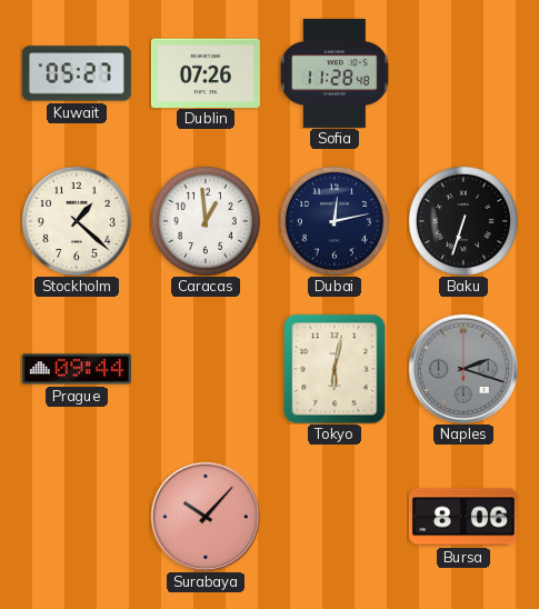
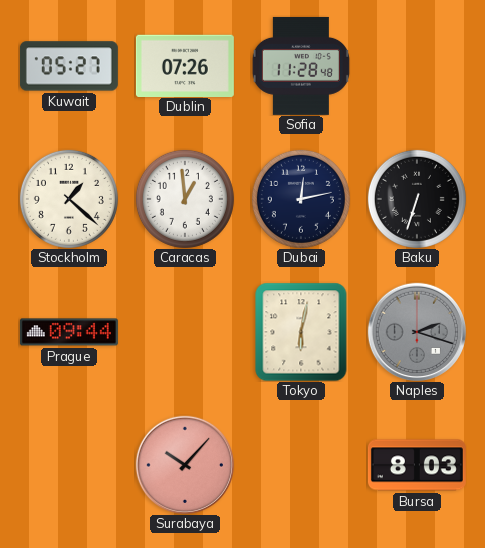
Bursa: 8:06 -> 8:03
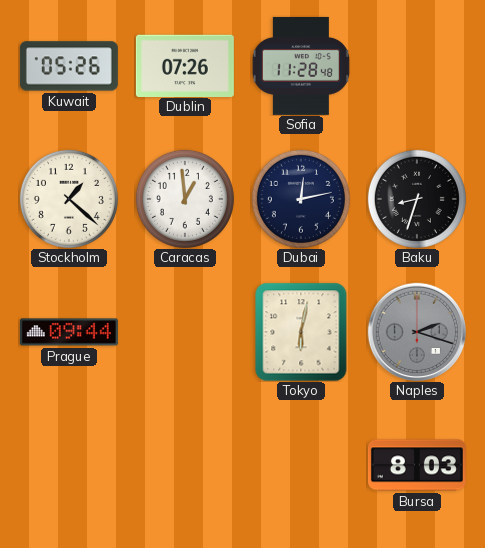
Kuwait: 05:27 -> 05:26
Baku: 6:33 -> 8:33
Surabaya: 10:07 -> none
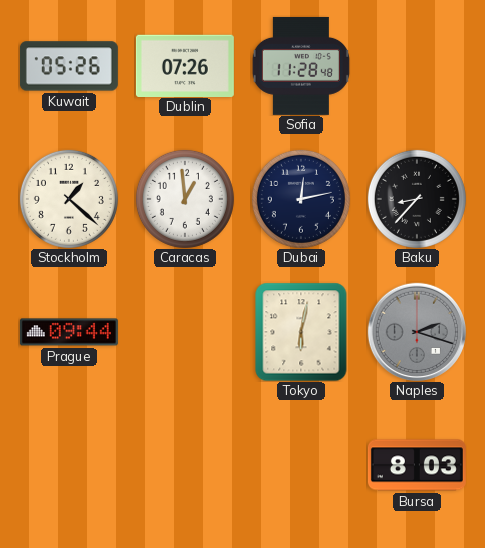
Baku: 8:33 -> 8:37
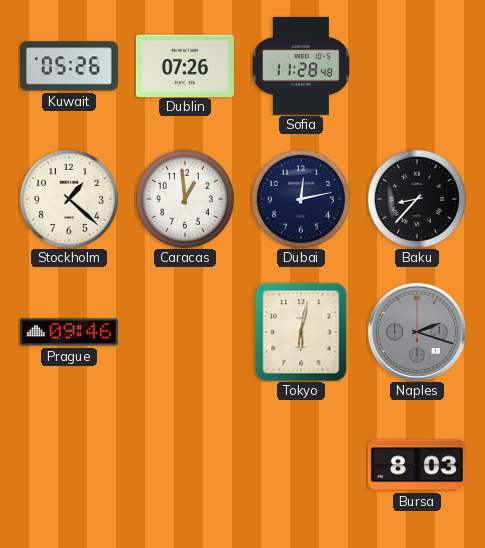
Prague: 09:44 -> 09:46
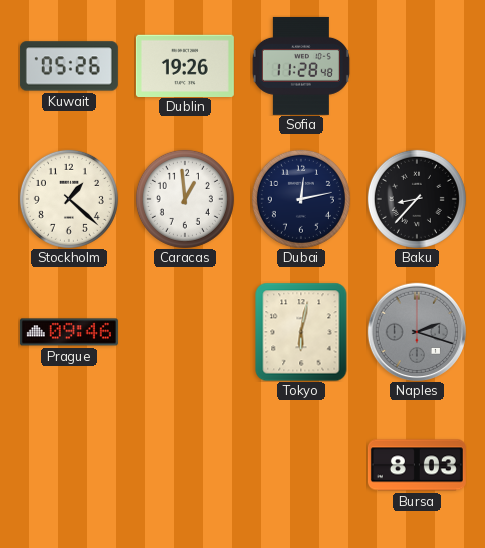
Dublin: 07:26 -> 19:26
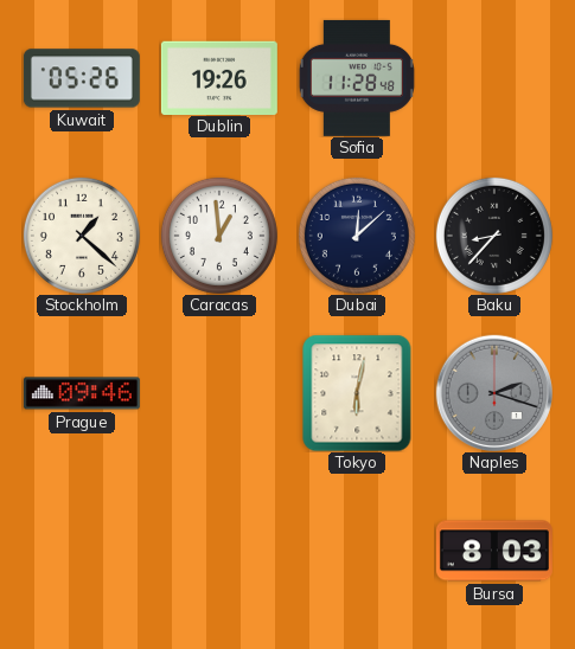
Dubai: 12:13 -> 12:08
